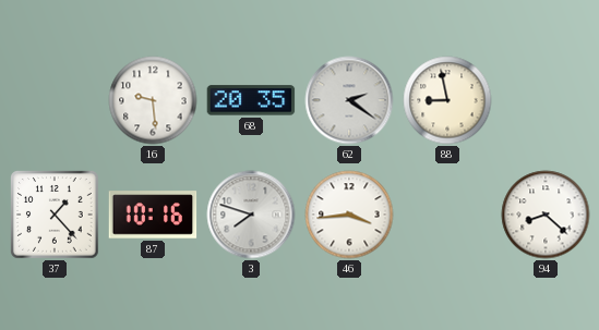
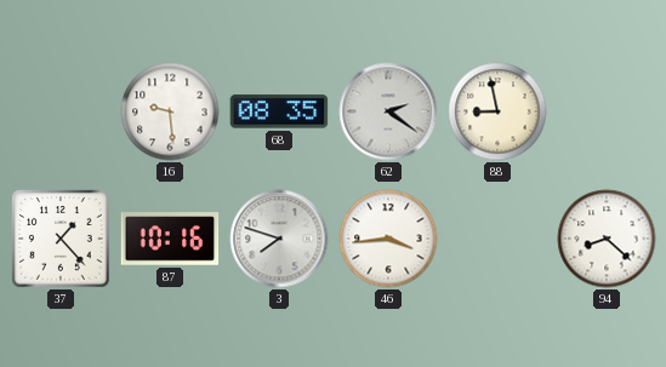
68: 20:35 -> 08:35
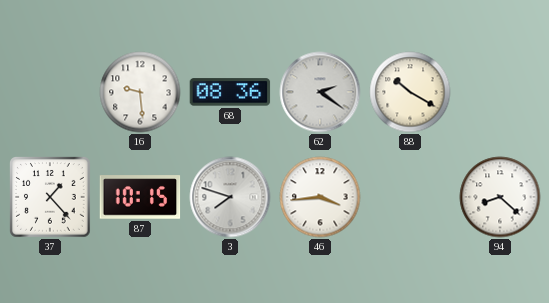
68: 08:35 -> 08:36
88: 8:58 -> 10:20
87: 10:16 -> 10:15
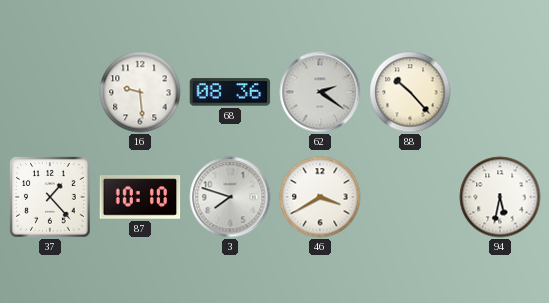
88: 10:20 -> 10:23
87: 10:15 -> 10:10
46: 3:44 -> 3:40
94: 8:22 -> 5:32
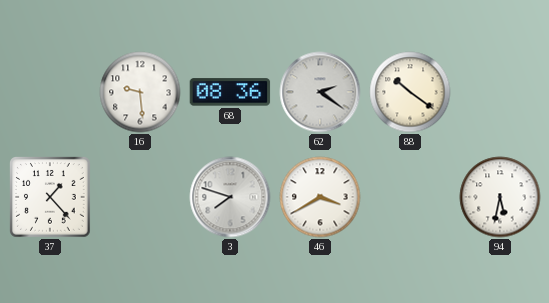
88: 10:23 -> 10:21
87: 10:10 -> none
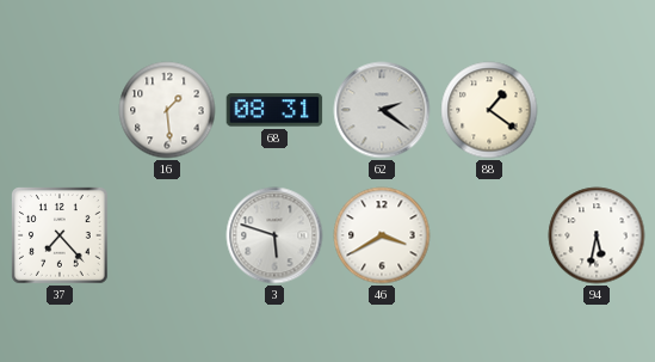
16: 9:29 -> 1:29
68: 08:36 -> 08:31
88: 10:21 -> 1:21
37: 1:23 -> 7:23
3: 7:48 -> 5:48
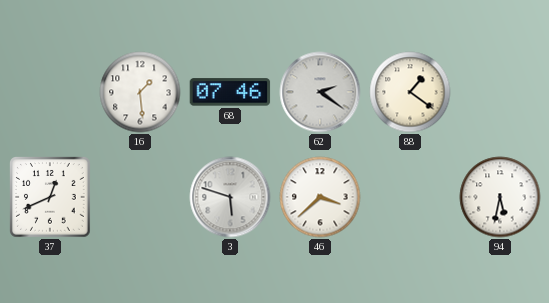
68: 08:31 -> 07:46
37: 7:23 -> 12:41
46: 3:40 -> 3:38
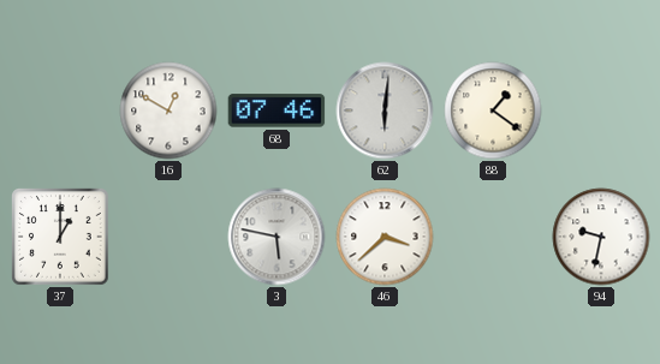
16: 1:29 -> 12:50
62: 2:21 -> 6:01
37: 12:41 -> 1:00
3: 5:48 -> 5:47
94: 5:32 -> 9:32
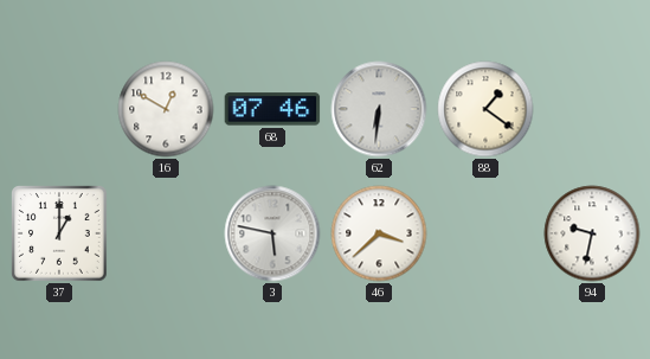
62: 6:01 -> 6:31
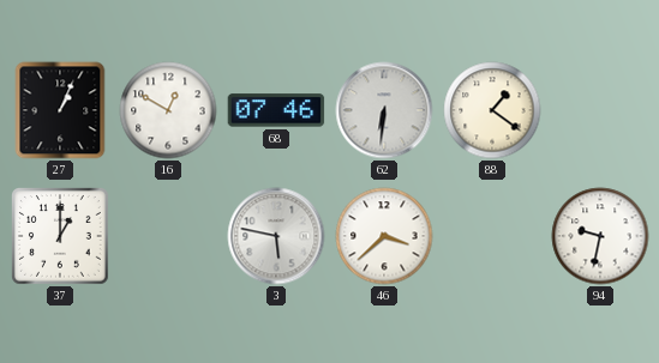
27: none -> 1:04
